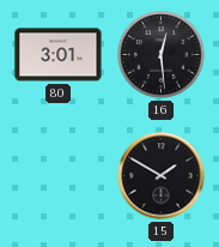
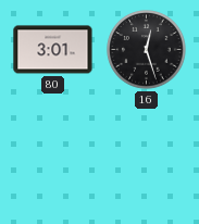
16: 12:29 -> 12:27
15: 1:50 -> none
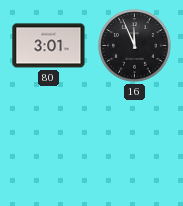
16: 12:27 -> 11:56
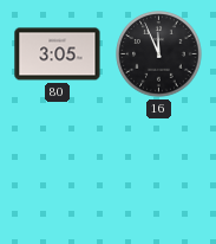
80: 3:01 -> 3:05
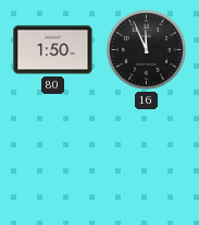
80: 3:05 -> 1:50
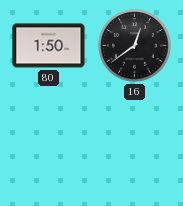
16: 11:56 -> 12:39
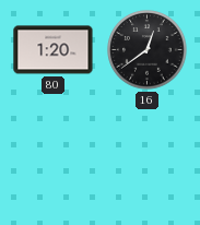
80: 1:50 -> 1:20
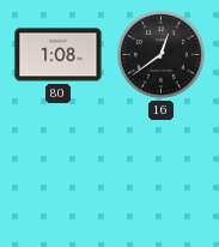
80: 1:20 -> 1:08
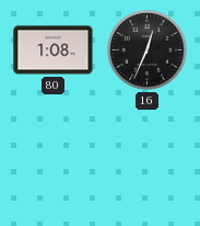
16: 12:39 -> 12:34
